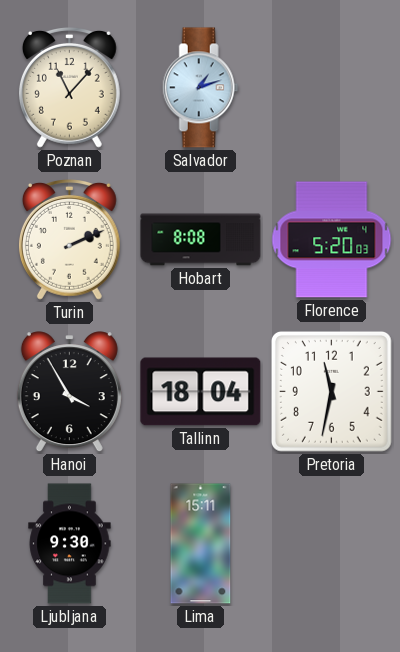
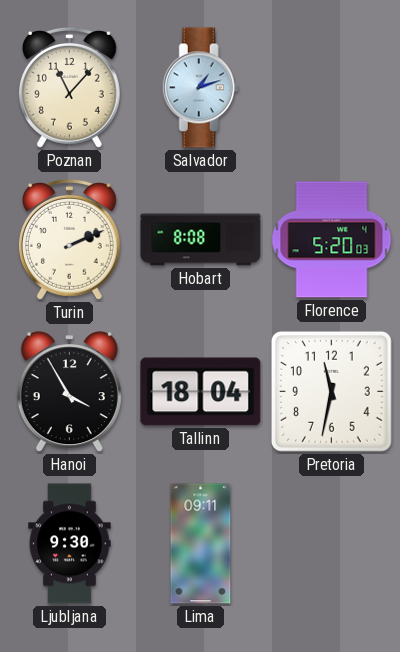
Lima: 15:11 -> 09:11
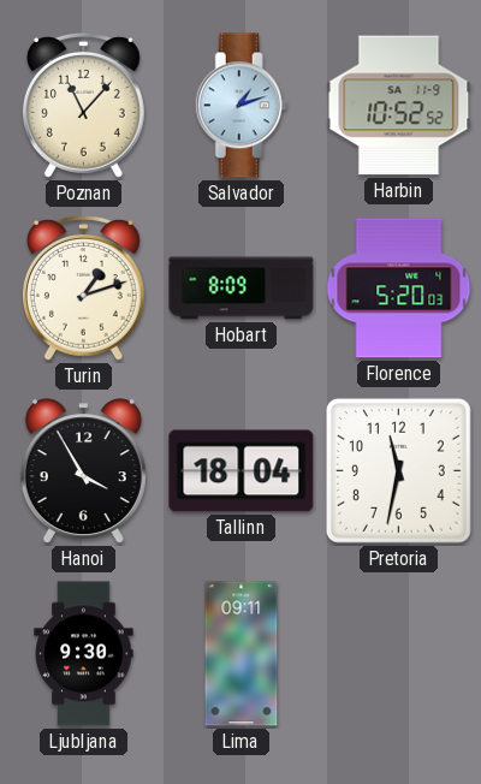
Harbin: none -> 10:52
Turin: 2:11 -> 1:12
Hobart: 8:08 -> 8:09
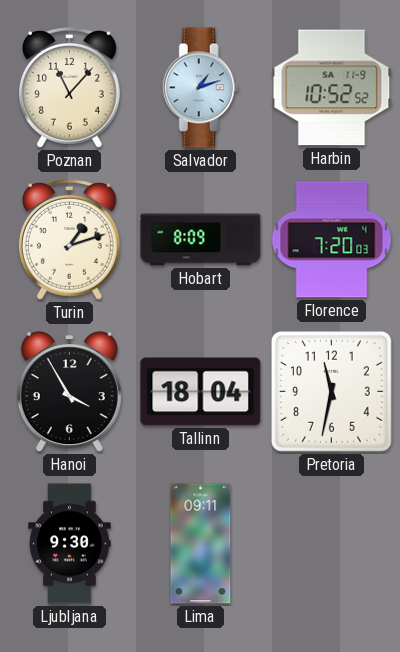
Florence: 5:20 -> 7:20
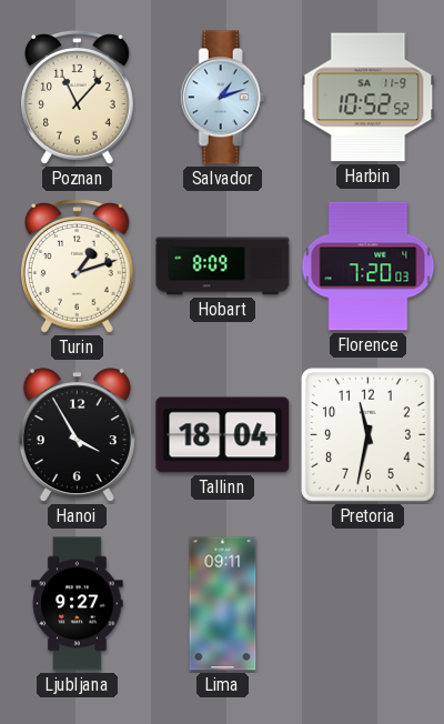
Ljubljana: 9:30 -> 9:27
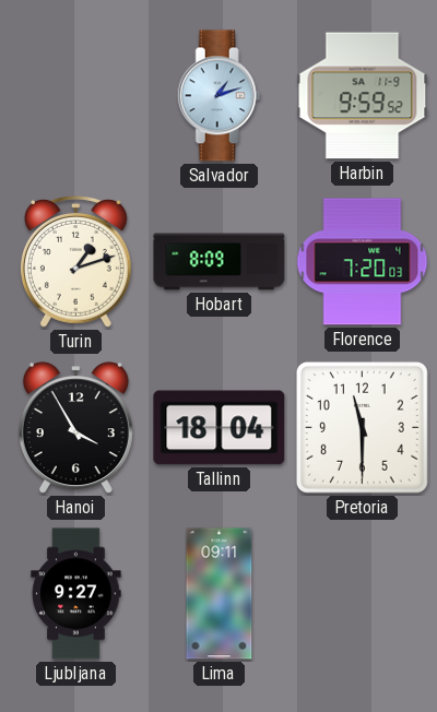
Poznan: 11:07 -> none
Harbin: 10:52 -> 9:59
Pretoria: 11:32 -> 11:30
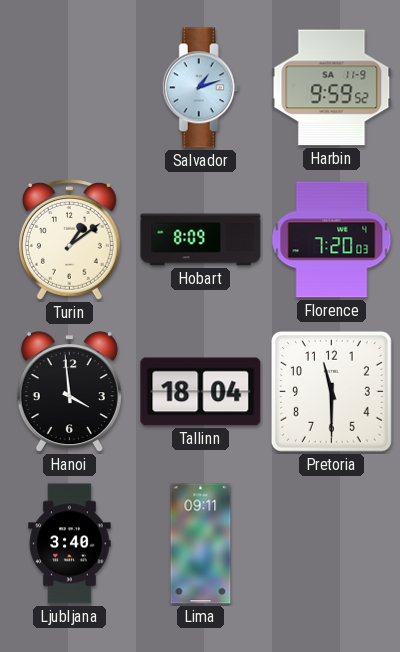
Turin: 1:12 -> 1:09
Hanoi: 3:55 -> 3:59
Ljubljana: 9:27 -> 3:40
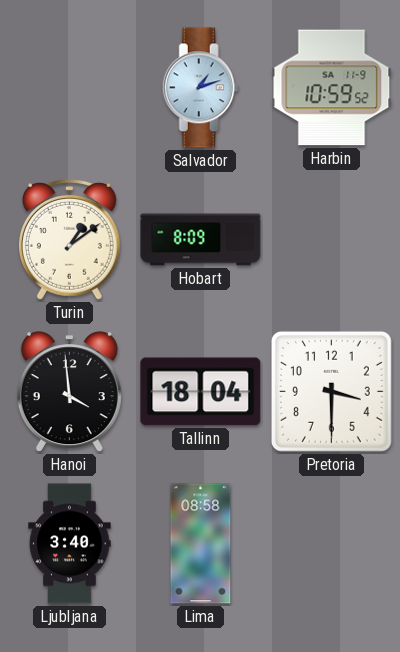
Harbin: 9:59 -> 10:59
Florence: 7:20 -> none
Pretoria: 11:30 -> 3:30
Lima: 09:11 -> 08:58
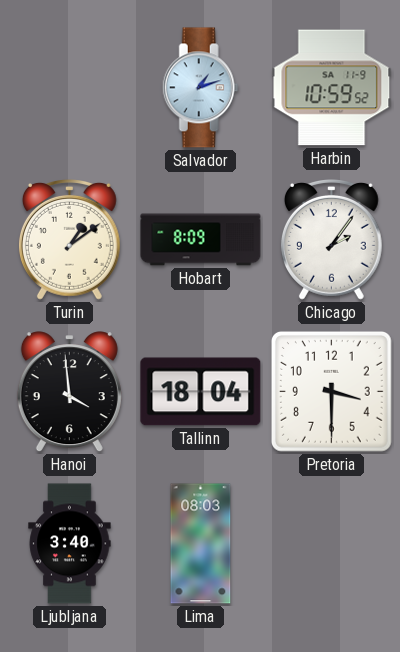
Chicago: none -> 2:06
Lima: 08:58 -> 08:03
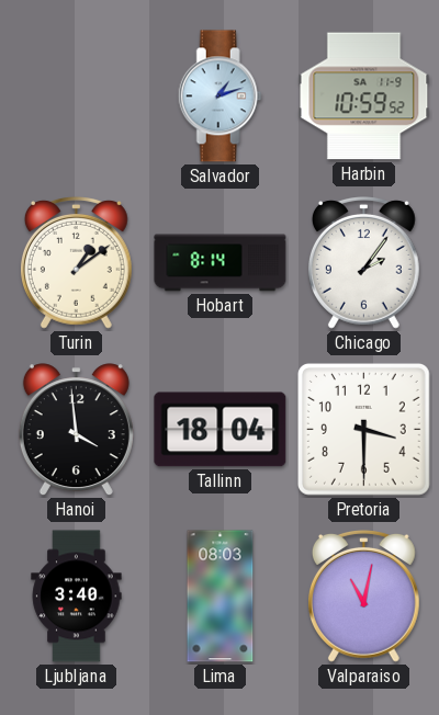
Hobart: 8:09 -> 8:14
Valparaiso: none -> 11:02
